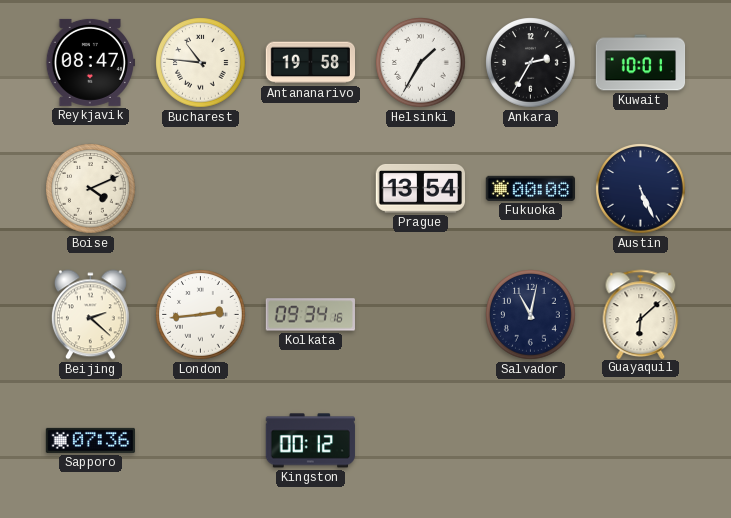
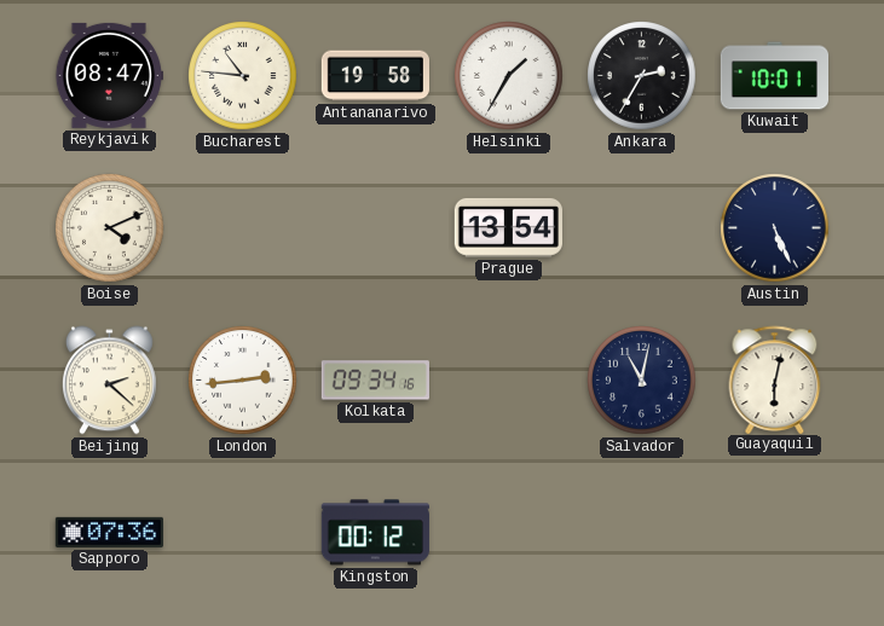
Fukuoka: 00:08 -> none
Guayaquil: 6:08 -> 6:02
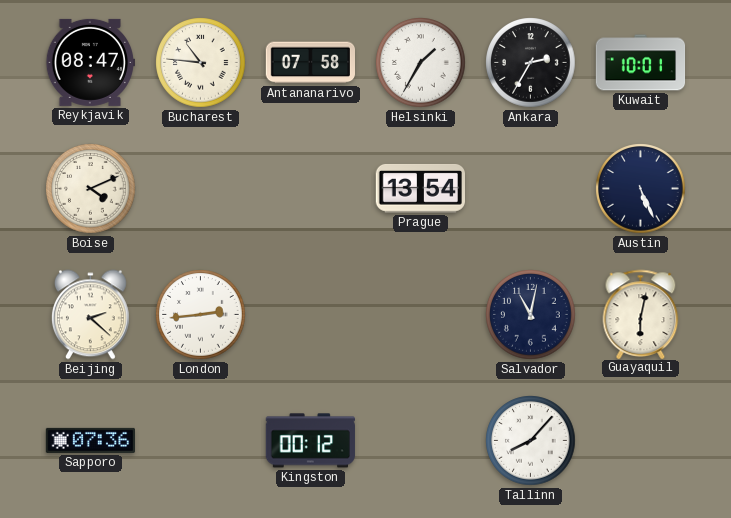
Antananarivo: 19:58 -> 07:58
Kolkata: 09:34 -> none
Tallinn: none -> 8:07
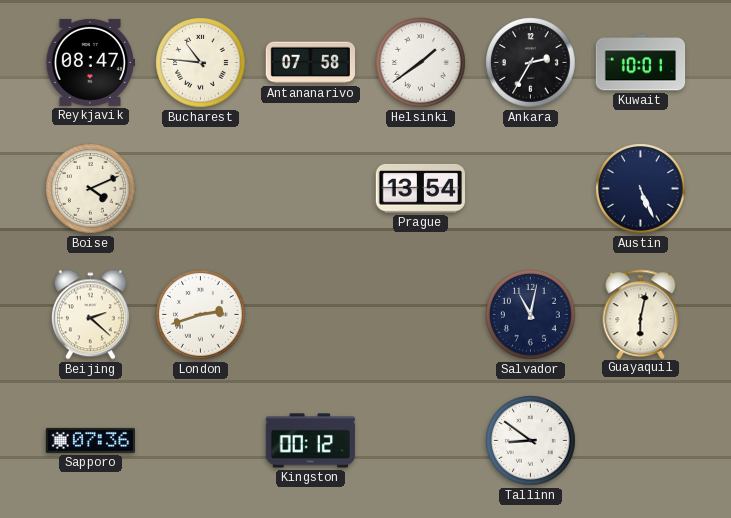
Helsinki: 1:35 -> 1:39
London: 2:44 -> 2:42
Tallinn: 8:07 -> 8:51
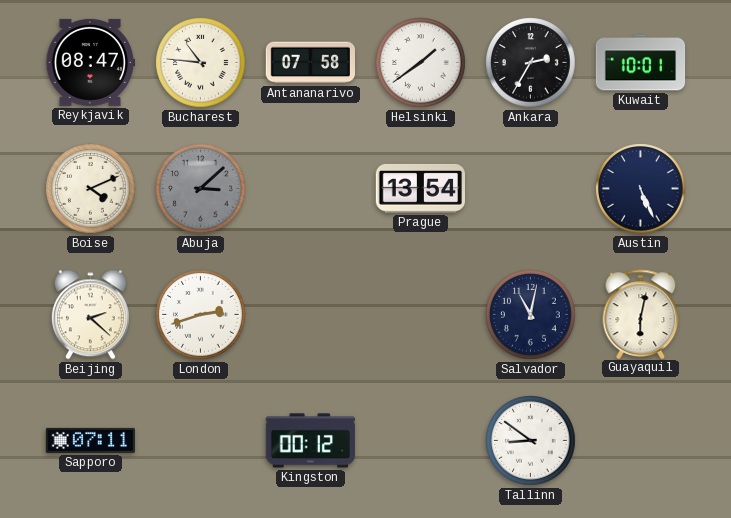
Abuja: none -> 3:08
Sapporo: 07:36 -> 07:11
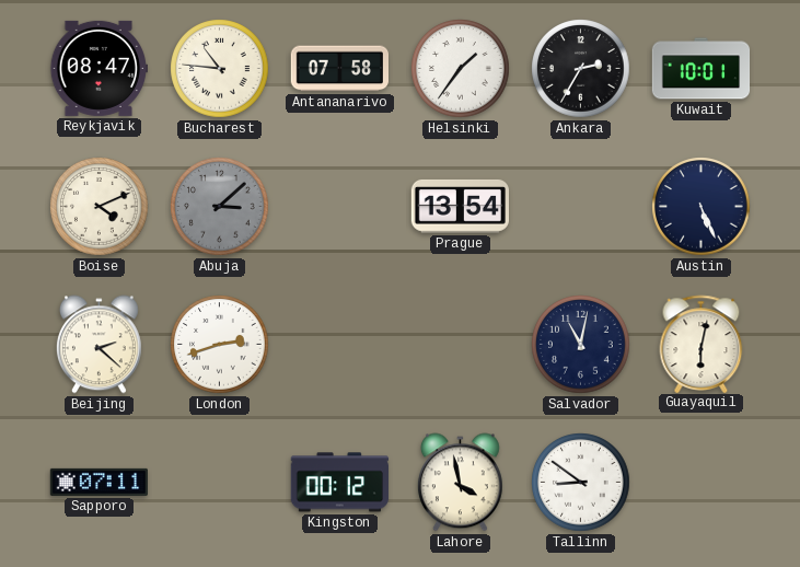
Helsinki: 1:39 -> 1:36
Lahore: none -> 3:58
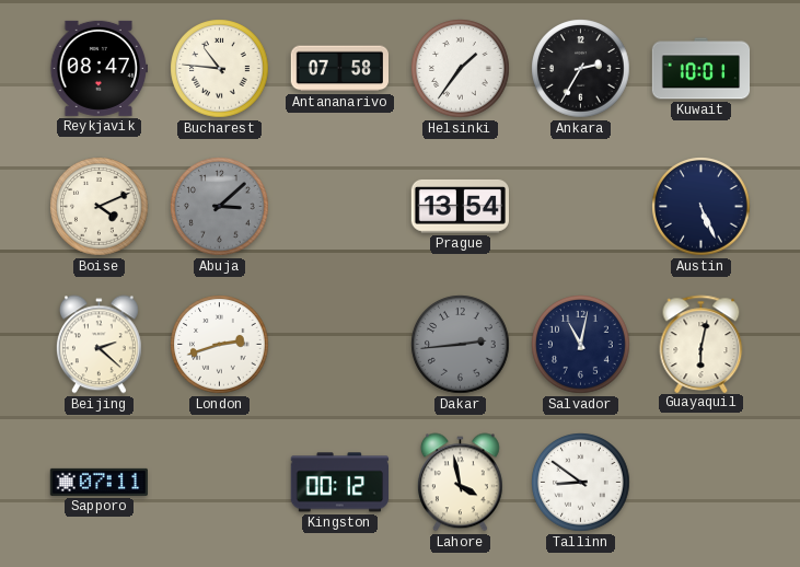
Dakar: none -> 2:44
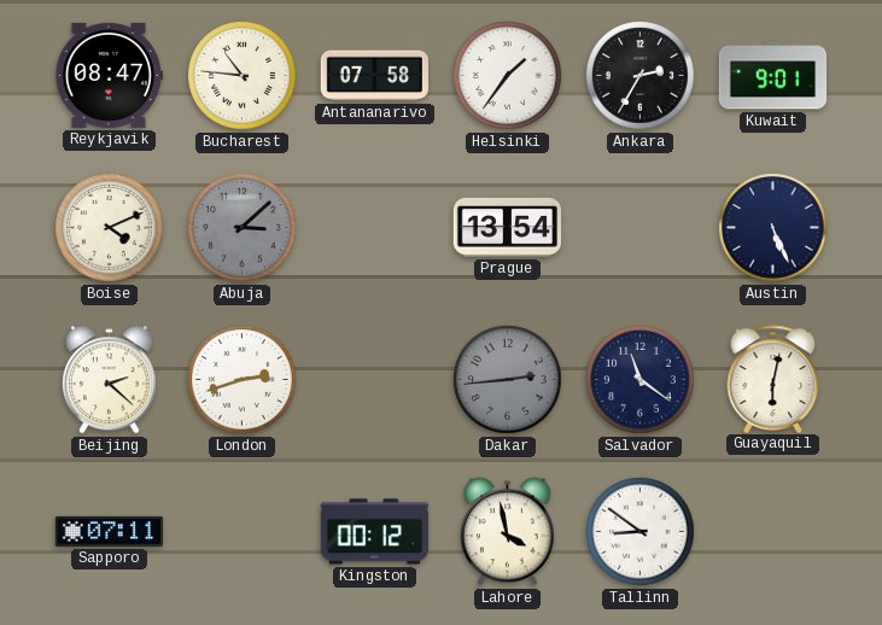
Kuwait: 10:01 -> 9:01
Salvador: 11:02 -> 11:21
